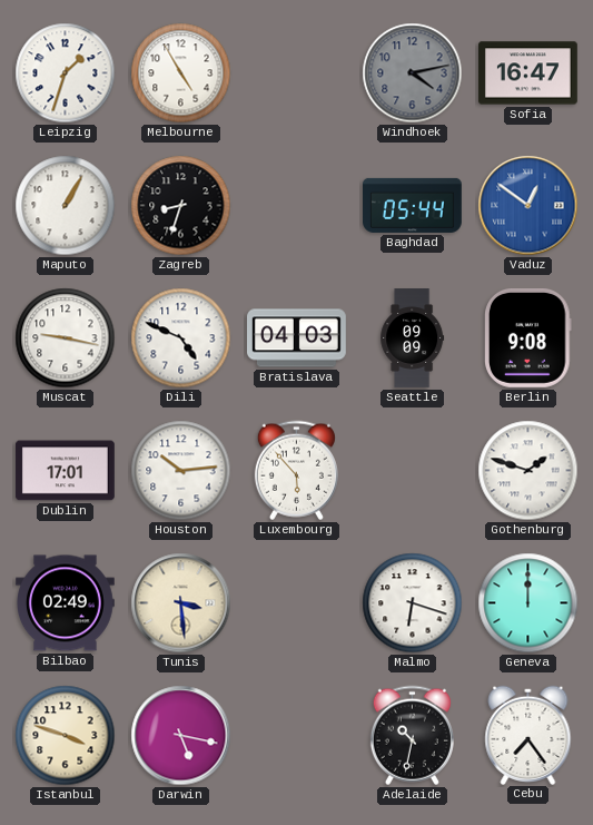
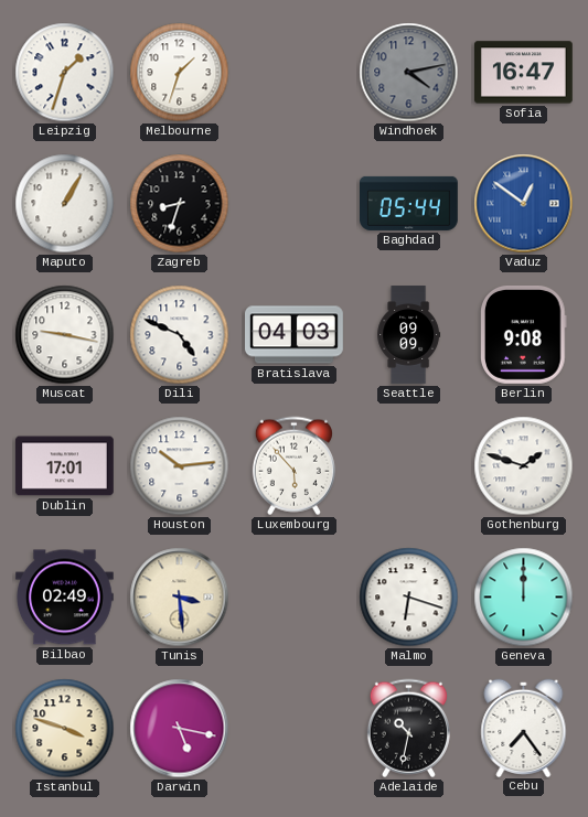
Melbourne: 4:55 -> 1:33
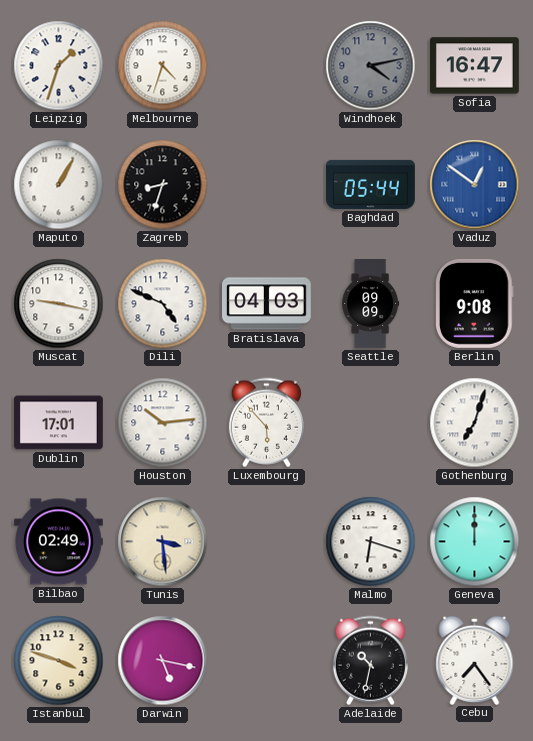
Melbourne: 1:33 -> 4:33
Gothenburg: 1:48 -> 7:03
